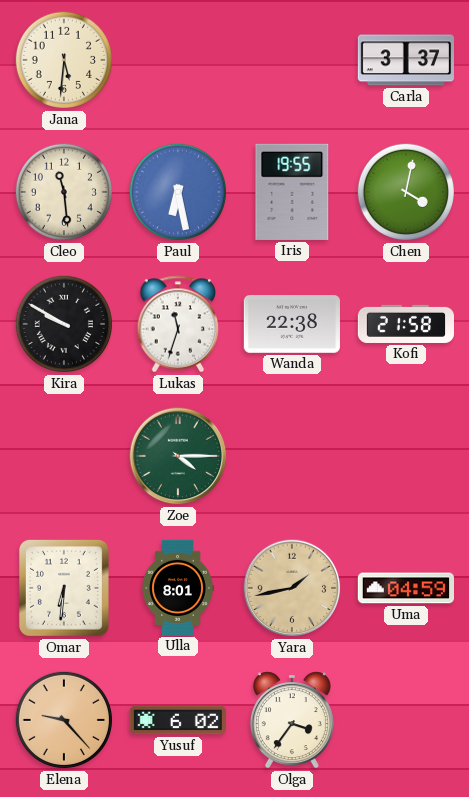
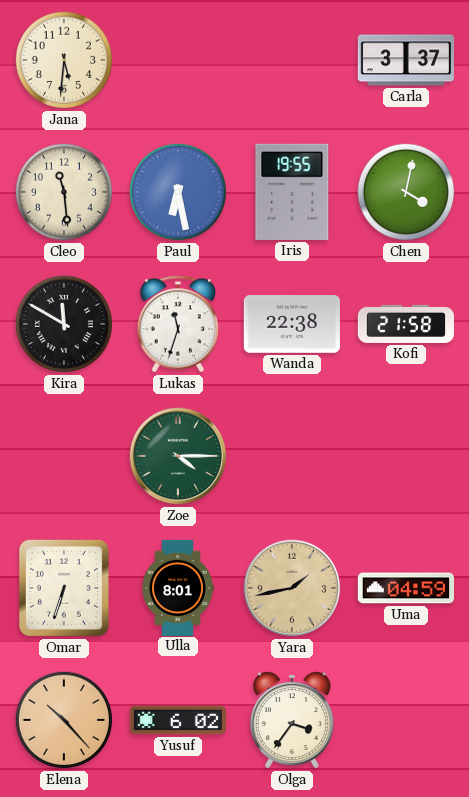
Kira: 9:50 -> 11:50
Omar: 6:31 -> 6:33
Elena: 9:23 -> 10:23
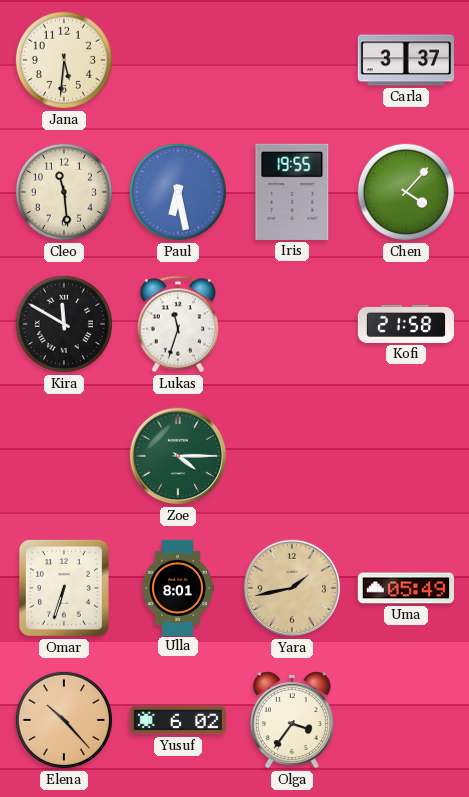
Chen: 4:02 -> 4:07
Wanda: 22:38 -> none
Uma: 04:59 -> 05:49
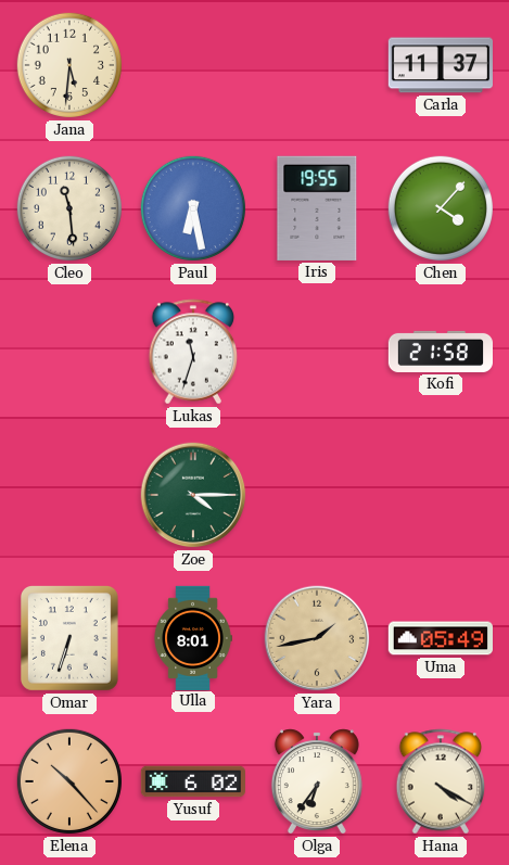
Carla: 3:37 -> 11:37
Kira: 11:50 -> none
Olga: 3:36 -> 6:36
Hana: none -> 4:20
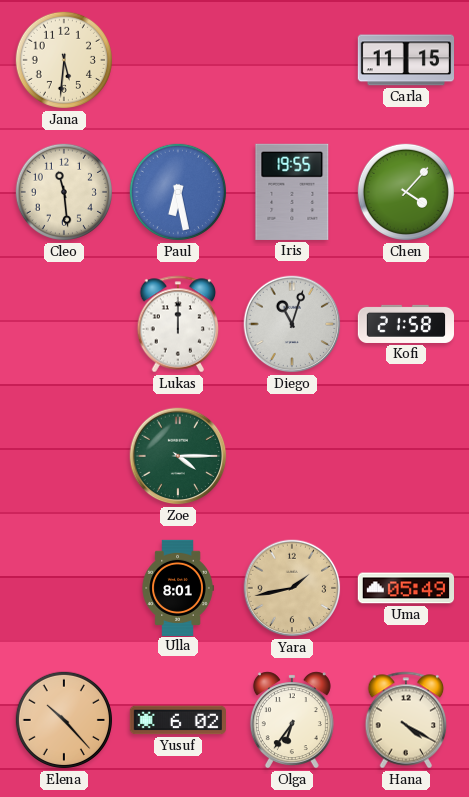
Carla: 11:37 -> 11:15
Lukas: 11:33 -> 12:00
Diego: none -> 11:03
Omar: 6:33 -> none
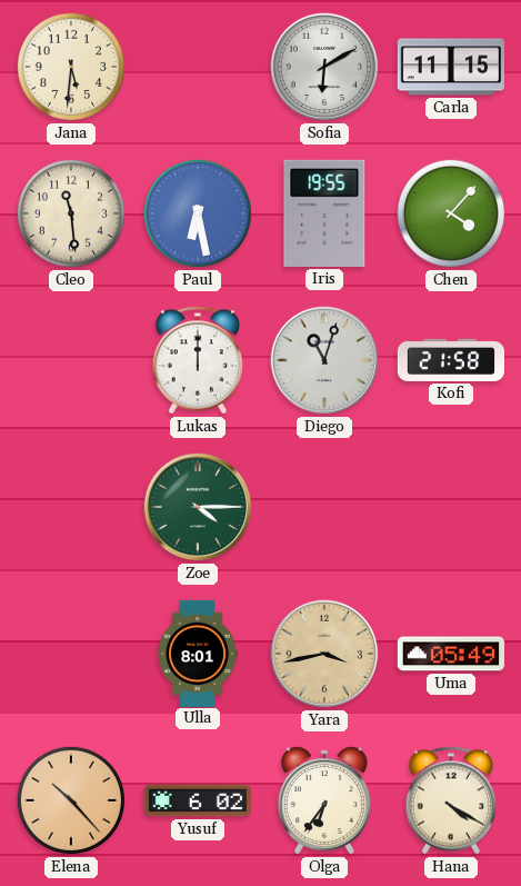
Sofia: none -> 6:10
Yara: 1:43 -> 3:43
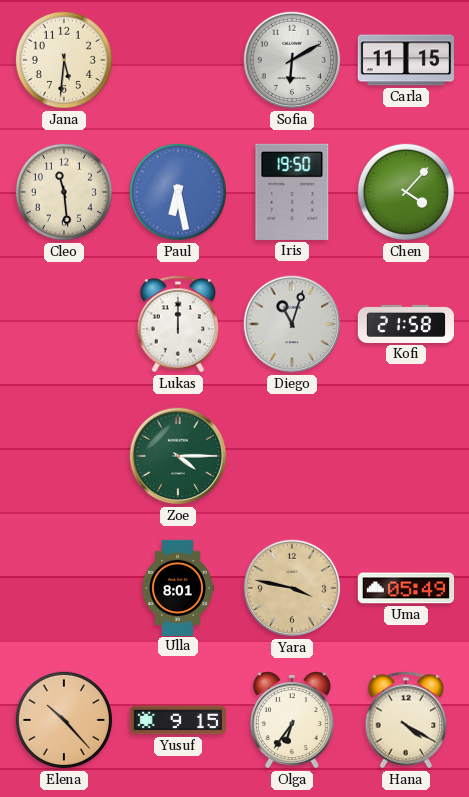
Iris: 19:55 -> 19:50
Yara: 3:43 -> 3:47
Yusuf: 6:02 -> 9:15
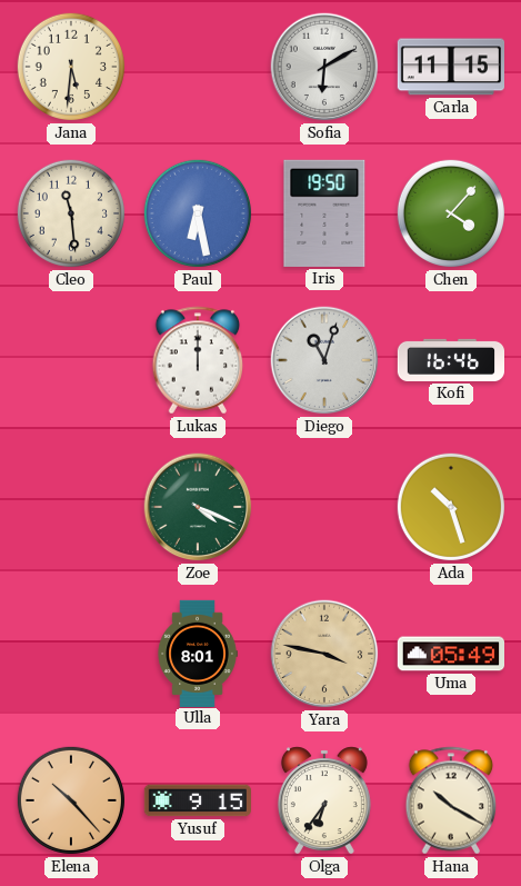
Kofi: 21:58 -> 16:46
Zoe: 4:15 -> 4:19
Ada: none -> 10:27
Hana: 4:20 -> 10:20
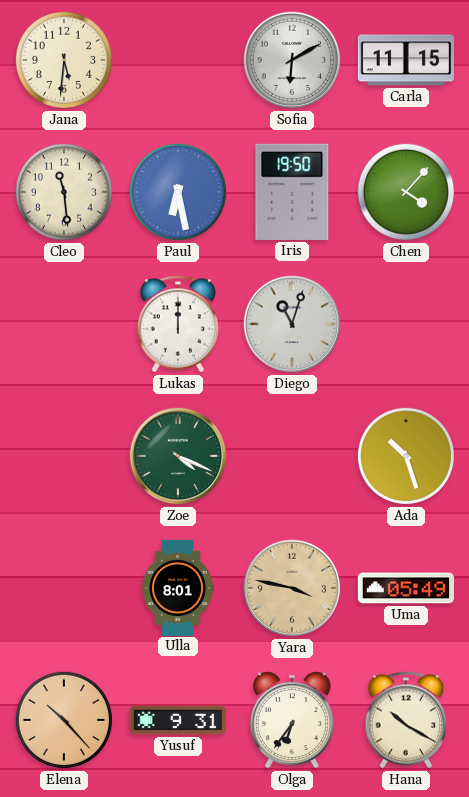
Kofi: 16:46 -> none
Yusuf: 9:15 -> 9:31
